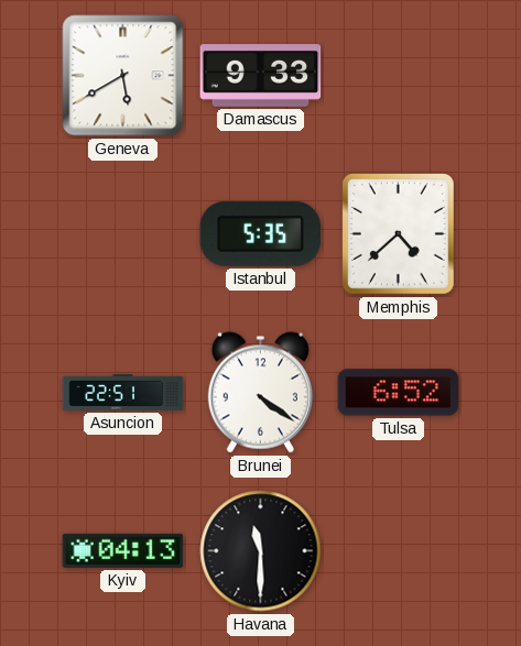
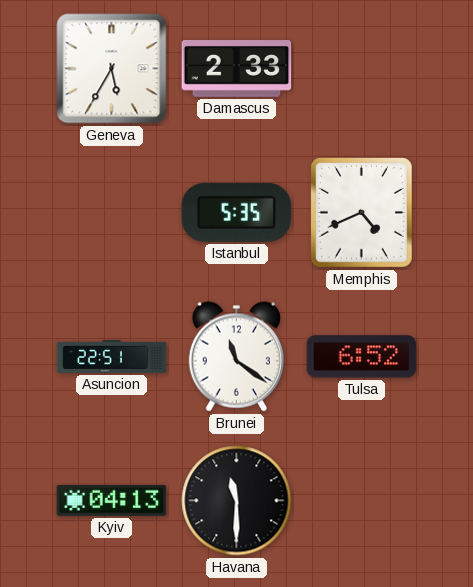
Geneva: 5:40 -> 5:35
Damascus: 9:33 -> 2:33
Memphis: 4:38 -> 4:41
Brunei: 4:21 -> 11:21
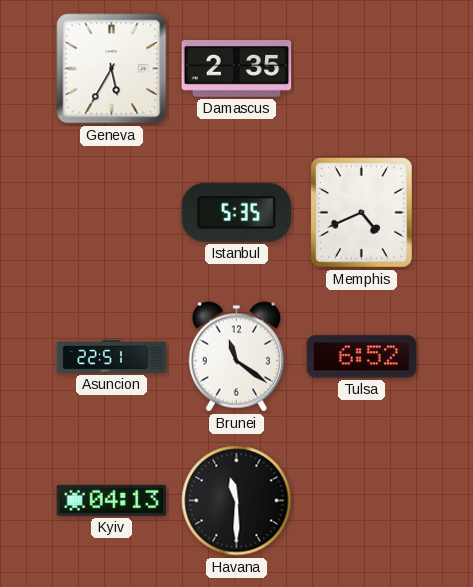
Damascus: 2:33 -> 2:35
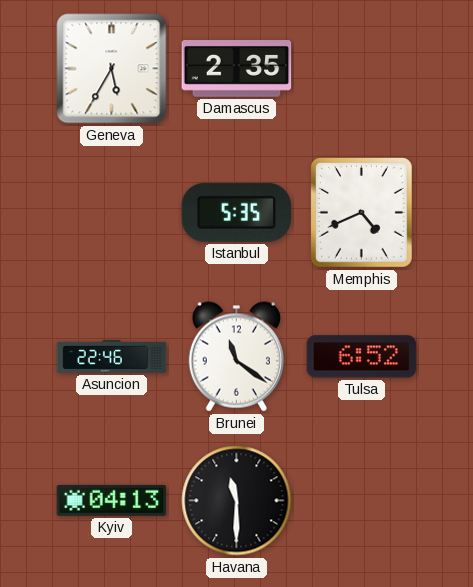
Asuncion: 22:51 -> 22:46
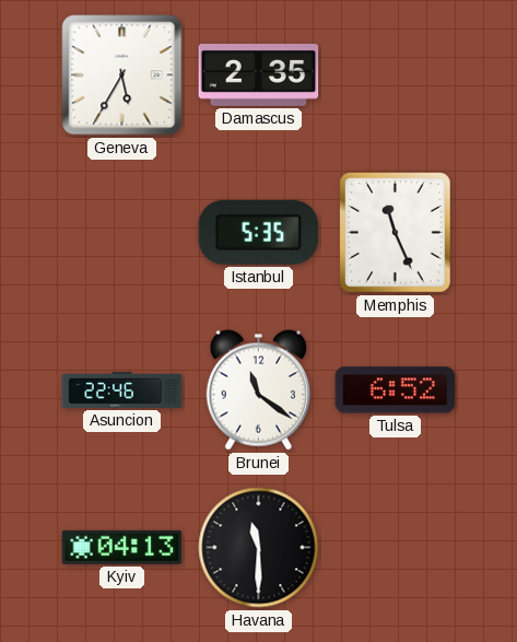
Memphis: 4:41 -> 11:26
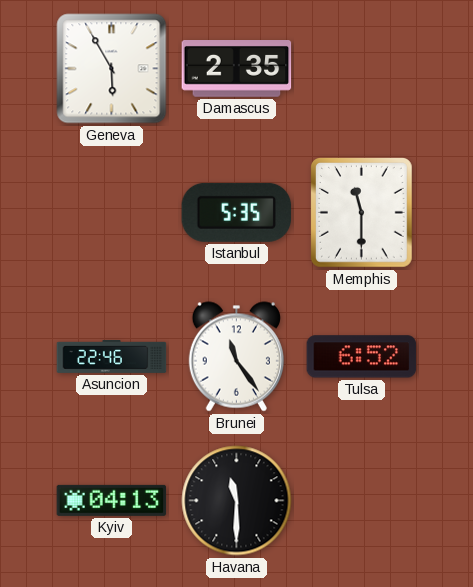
Geneva: 5:35 -> 5:55
Memphis: 11:26 -> 11:30
Brunei: 11:21 -> 11:24
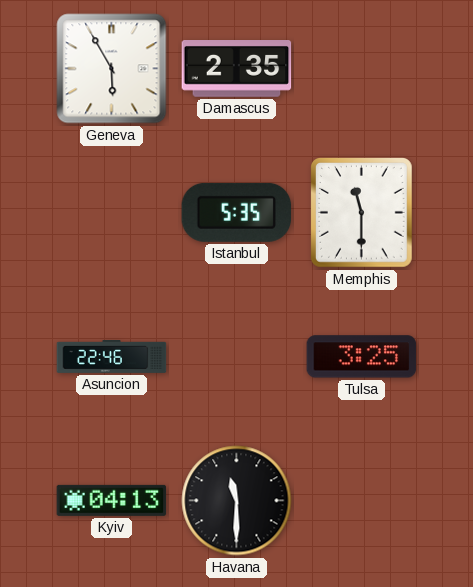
Brunei: 11:24 -> none
Tulsa: 6:52 -> 3:25
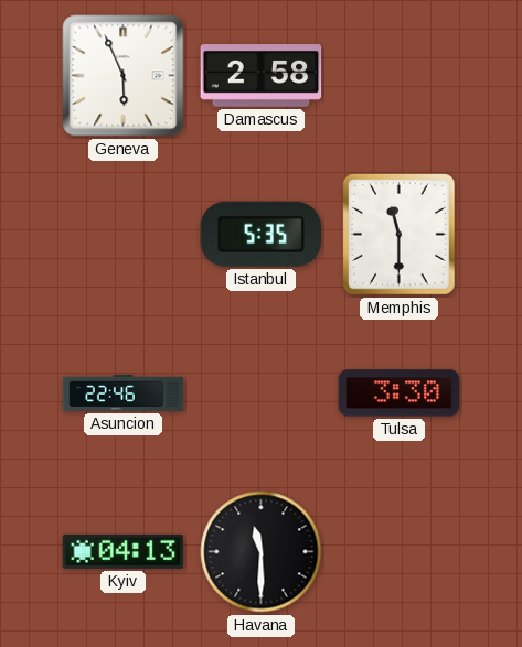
Geneva: 5:55 -> 5:56
Damascus: 2:35 -> 2:58
Tulsa: 3:25 -> 3:30
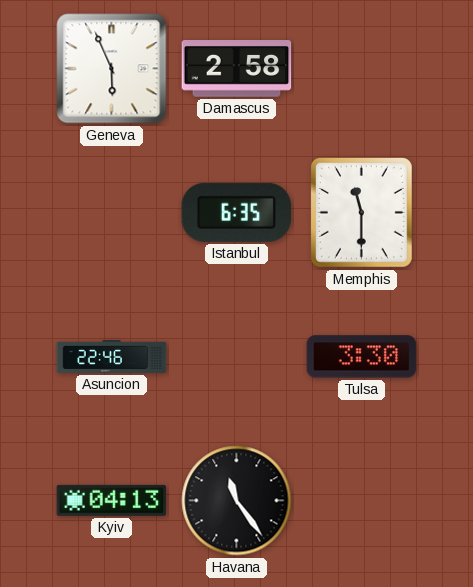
Istanbul: 5:35 -> 6:35
Havana: 11:30 -> 11:24
